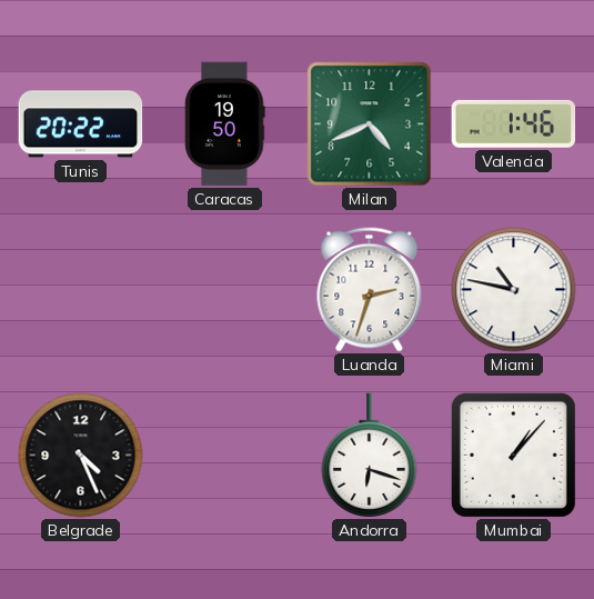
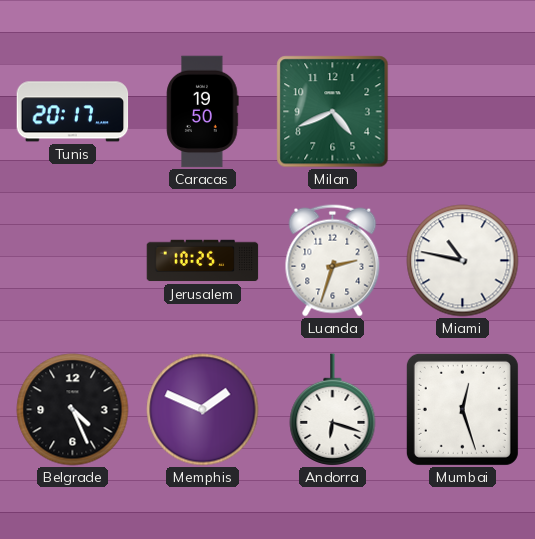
Tunis: 20:22 -> 20:17
Valencia: 1:46 -> none
Jerusalem: none -> 10:25
Memphis: none -> 1:49
Mumbai: 1:07 -> 12:27
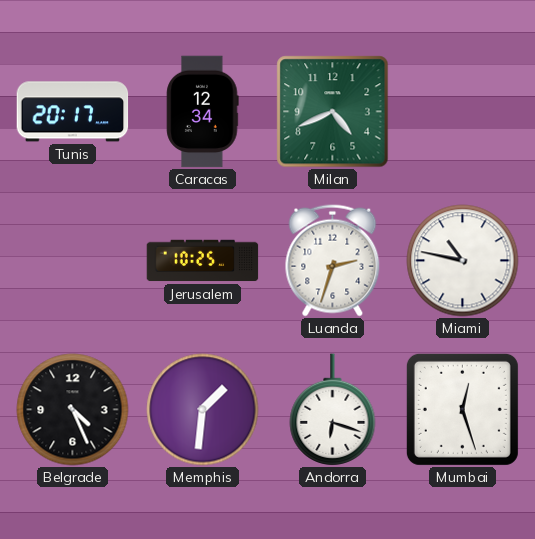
Caracas: 19:50 -> 12:34
Memphis: 1:49 -> 1:31
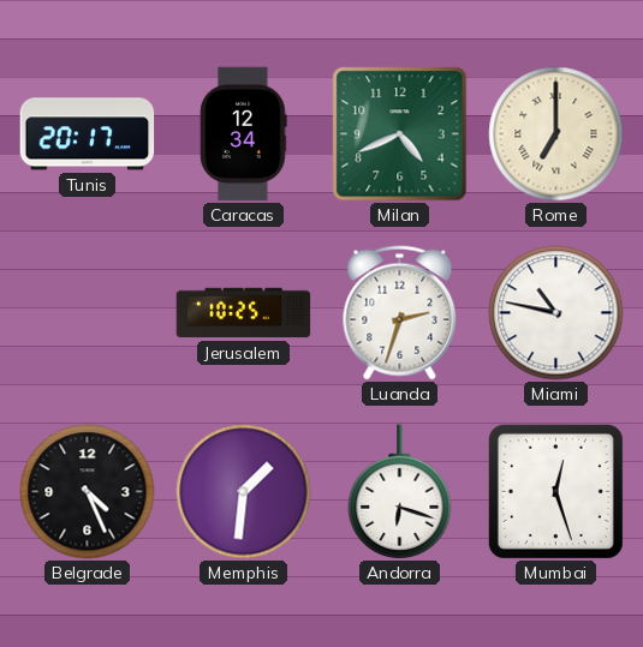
Rome: none -> 7:00
